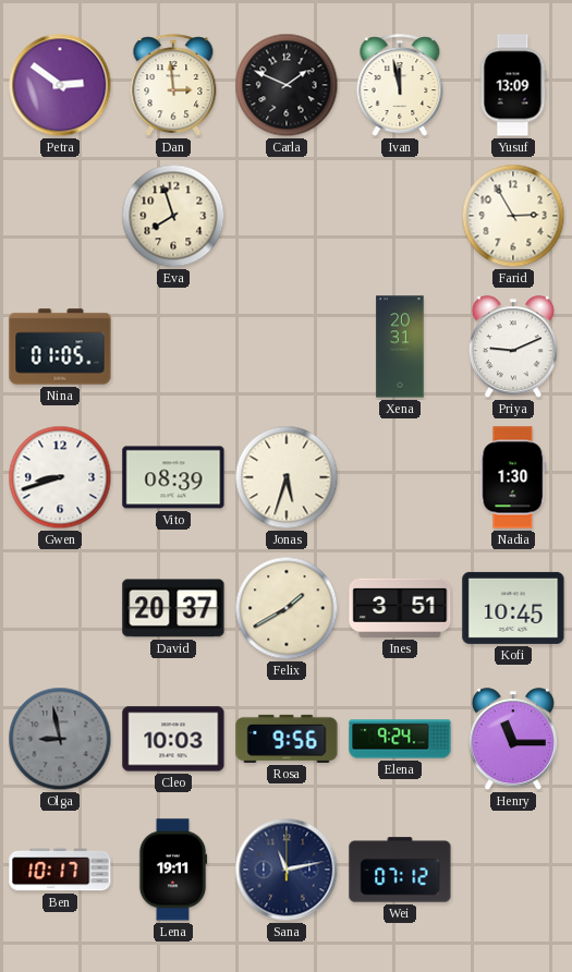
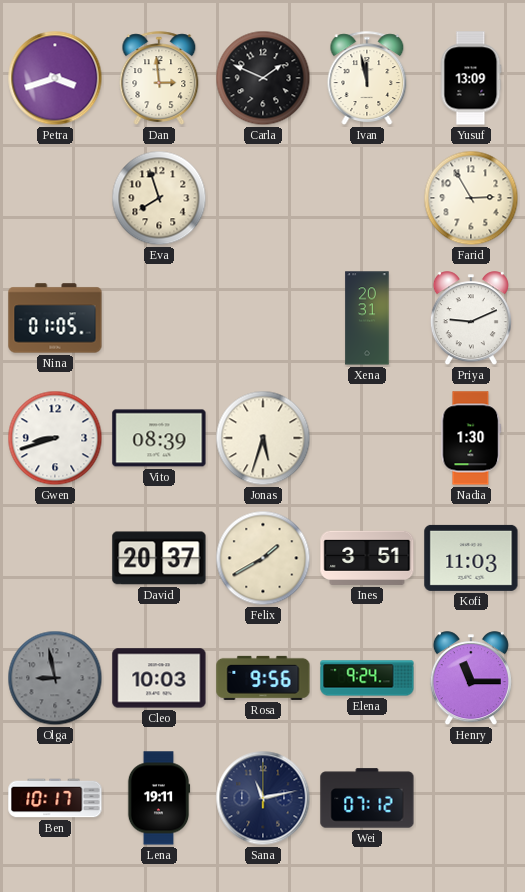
Petra: 2:51 -> 3:42
Kofi: 10:45 -> 11:03
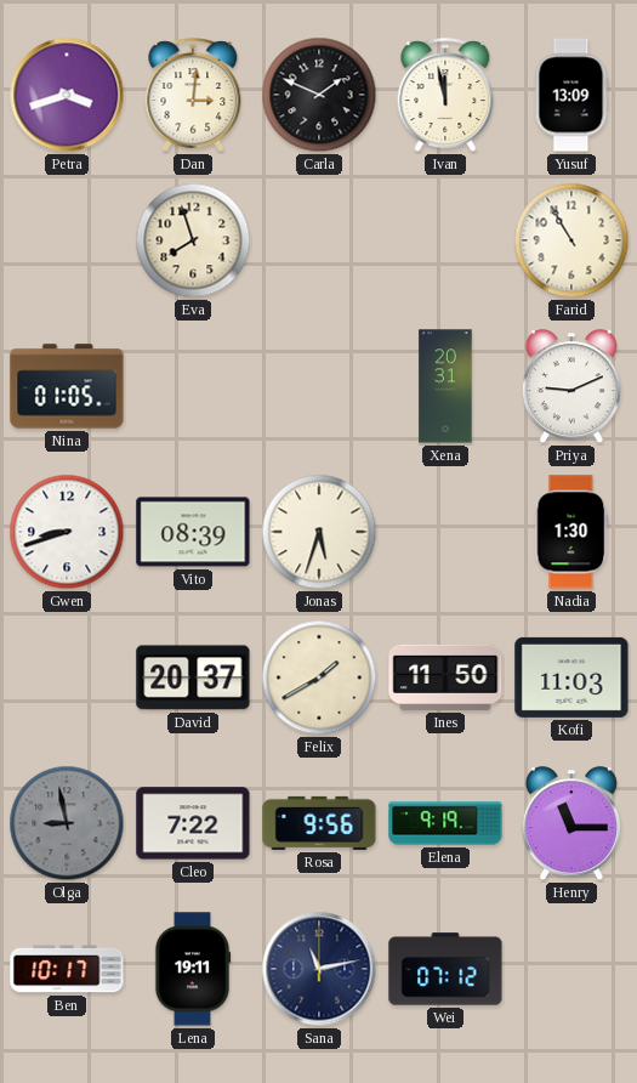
Dan: 2:59 -> 3:01
Farid: 2:55 -> 10:55
Ines: 3:51 -> 11:50
Cleo: 10:03 -> 7:22
Elena: 9:24 -> 9:19
